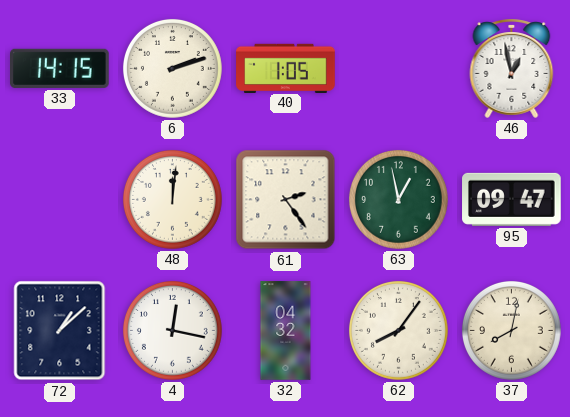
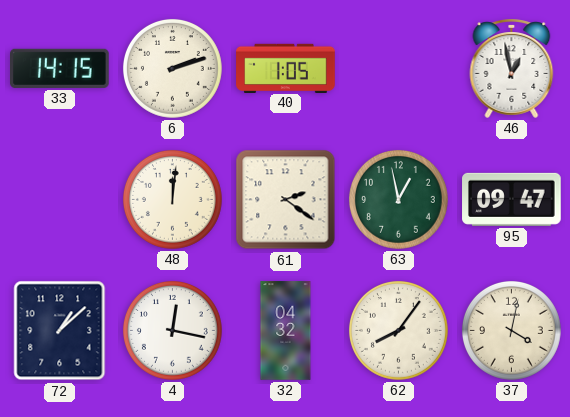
61: 2:24 -> 2:21
37: 8:02 -> 4:02
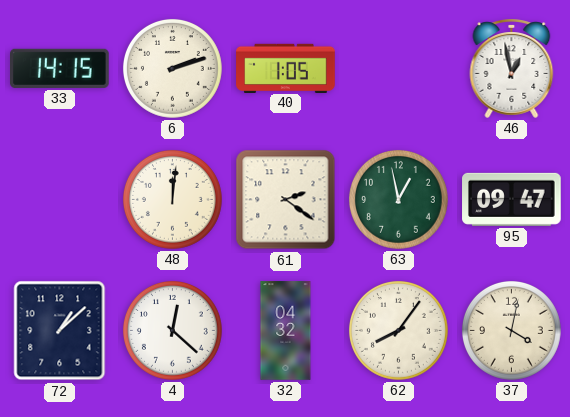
4: 12:17 -> 12:22
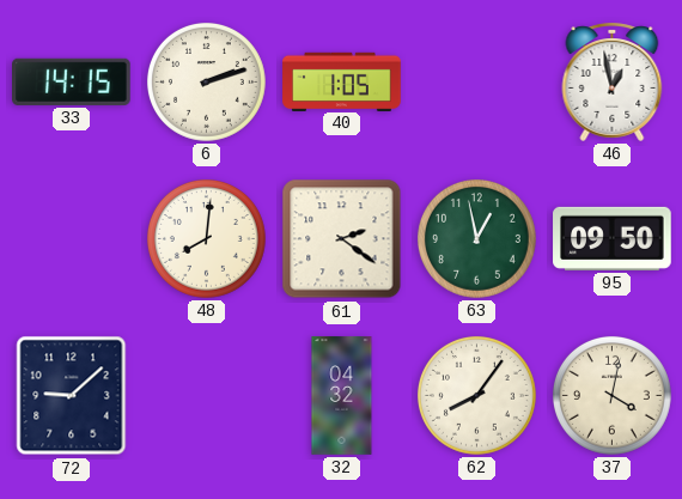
48: 12:01 -> 8:01
95: 09:47 -> 09:50
72: 1:08 -> 9:08
4: 12:22 -> none
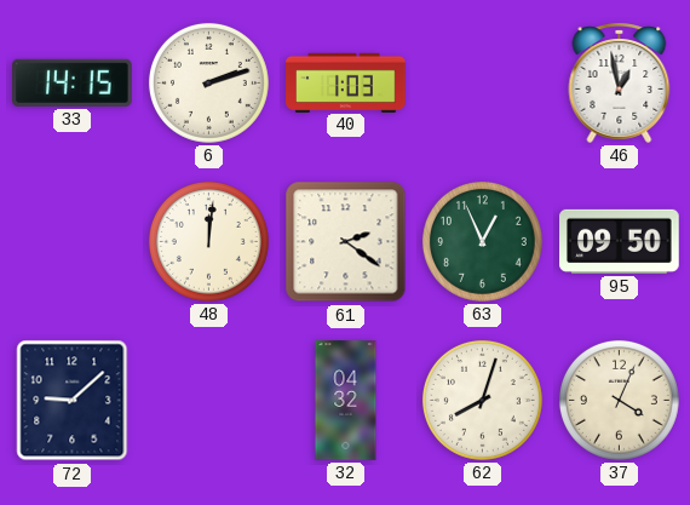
40: 1:05 -> 1:03
48: 8:01 -> 12:01
63: 12:58 -> 12:56
62: 8:06 -> 8:03
37: 4:02 -> 4:04
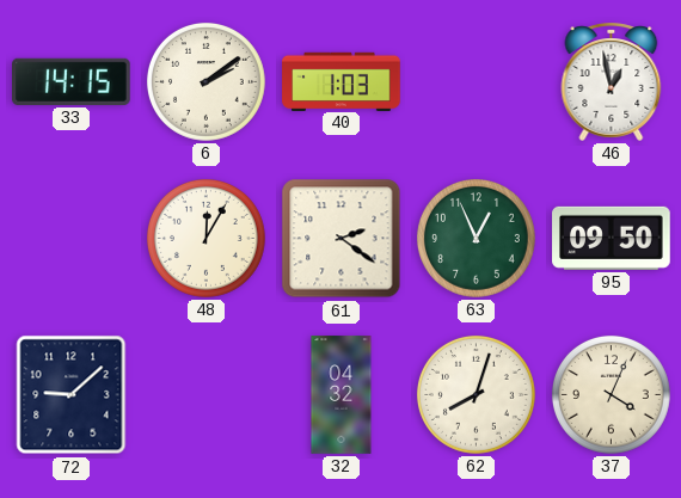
6: 2:12 -> 2:09
48: 12:01 -> 12:05
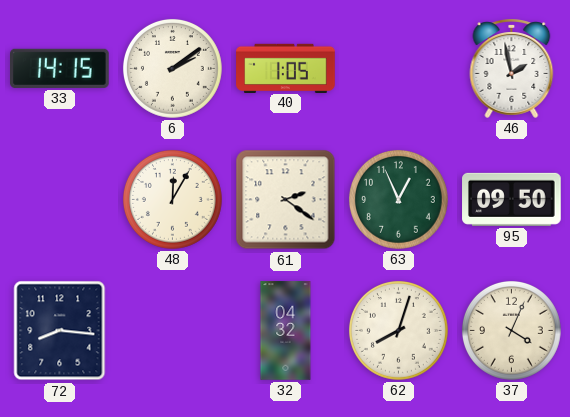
40: 1:03 -> 1:05
46: 12:58 -> 1:58
72: 9:08 -> 8:16
